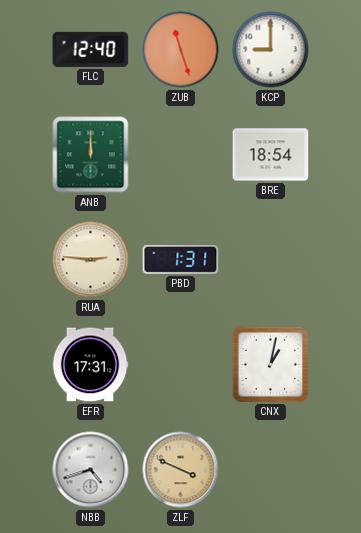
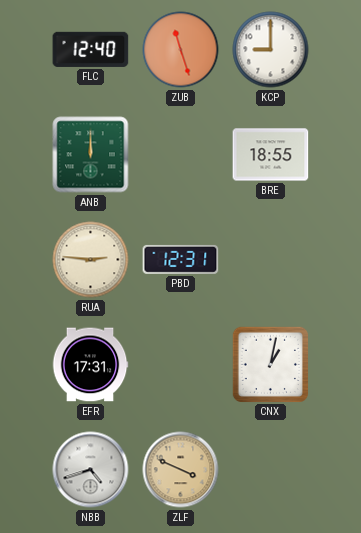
BRE: 18:54 -> 18:55
PBD: 1:31 -> 12:31
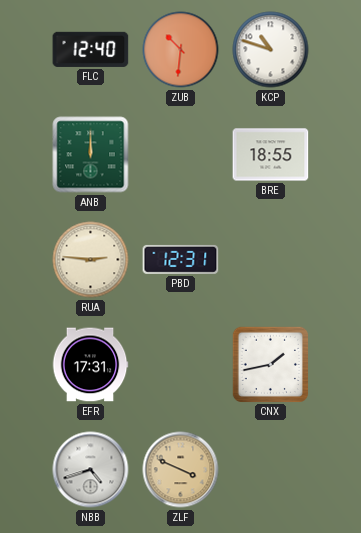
ZUB: 11:27 -> 10:31
KCP: 9:00 -> 10:48
CNX: 1:02 -> 1:43
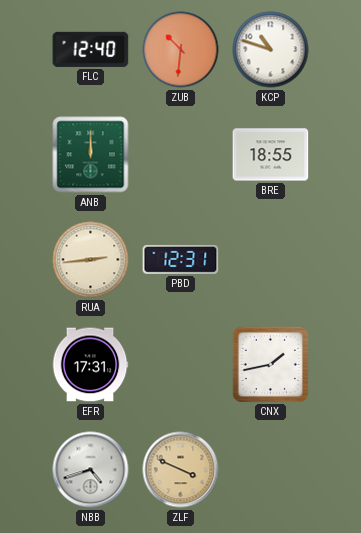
RUA: 2:46 -> 2:44
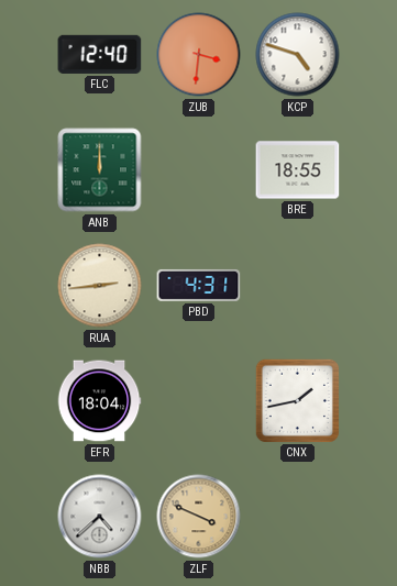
ZUB: 10:31 -> 3:31
KCP: 10:48 -> 4:48
PBD: 12:31 -> 4:31
EFR: 17:31 -> 18:04
NBB: 4:42 -> 4:38
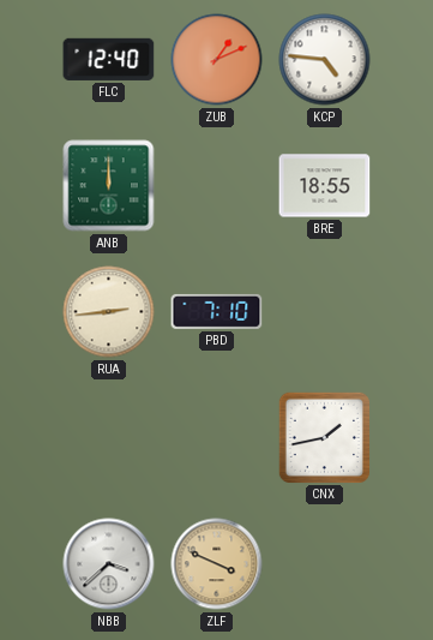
ZUB: 3:31 -> 1:11
KCP: 4:48 -> 4:46
PBD: 4:31 -> 7:10
EFR: 18:04 -> none
NBB: 4:38 -> 3:38
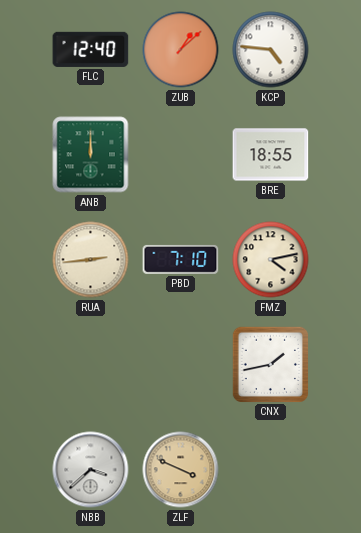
ZUB: 1:11 -> 1:08
FMZ: none -> 4:13
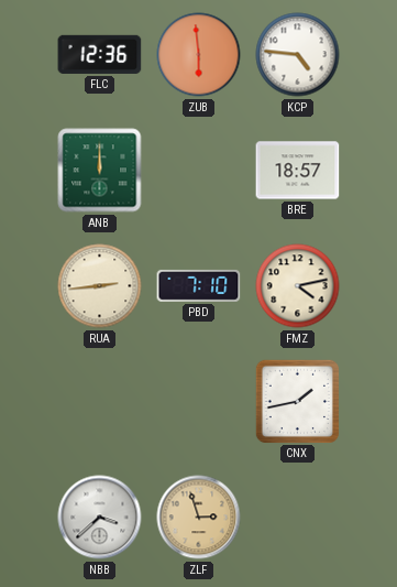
FLC: 12:40 -> 12:36
ZUB: 1:08 -> 5:59
BRE: 18:55 -> 18:57
ZLF: 3:49 -> 2:57
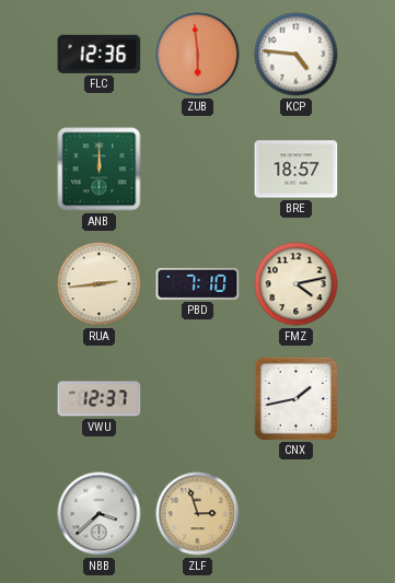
VWU: none -> 12:37
